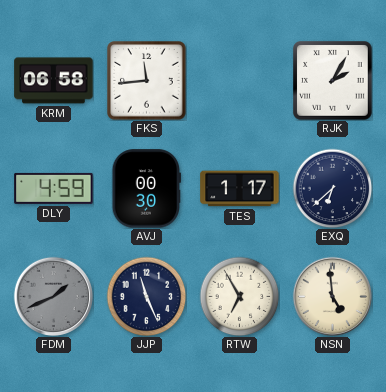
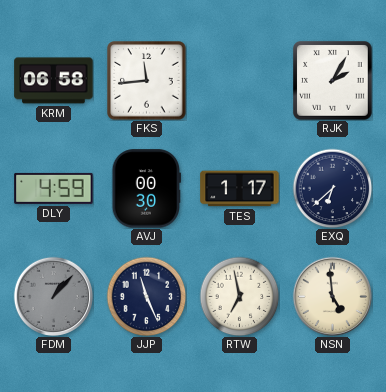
FDM: 1:41 -> 1:07
RTW: 6:55 -> 6:58
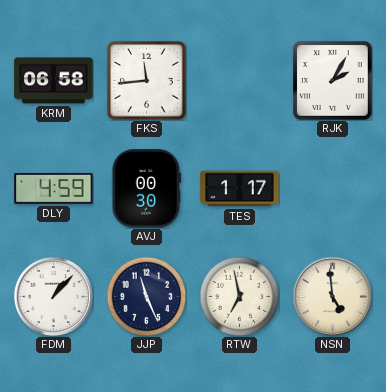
EXQ: 6:38 -> none
FDM dial: grey -> white
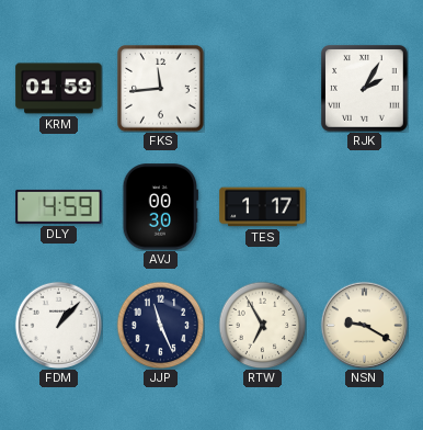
KRM: 06:58 -> 01:59
RTW: 6:58 -> 6:55
NSN: 4:59 -> 9:20
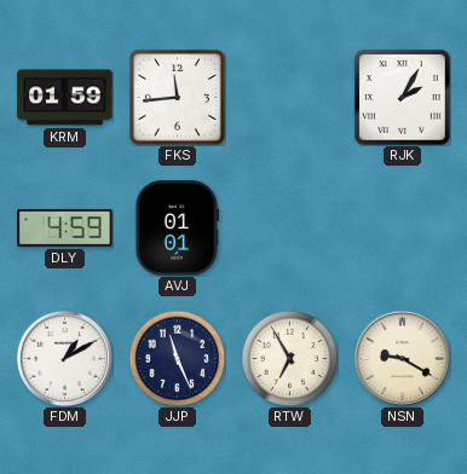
AVJ: 00:30 -> 01:01
TES: 1:17 -> none
FDM: 1:07 -> 1:10
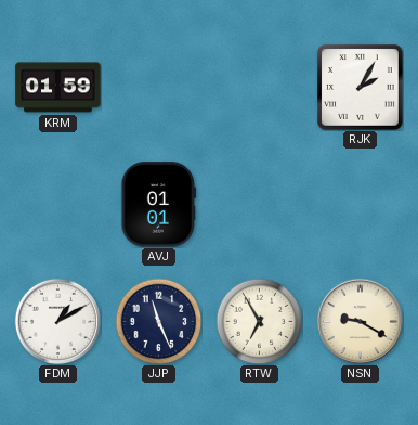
FKS: 11:44 -> none
DLY: 4:59 -> none
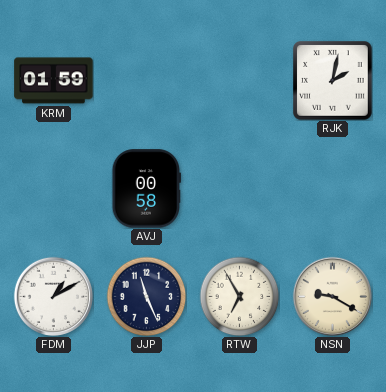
RJK: 2:05 -> 2:02
AVJ: 01:01 -> 00:58
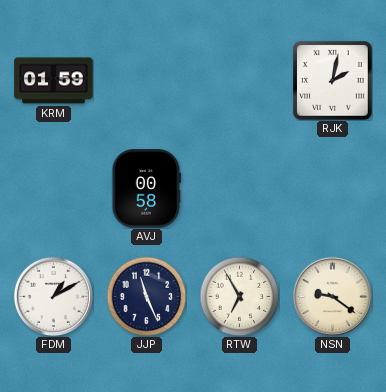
NSN: 9:20 -> 9:21
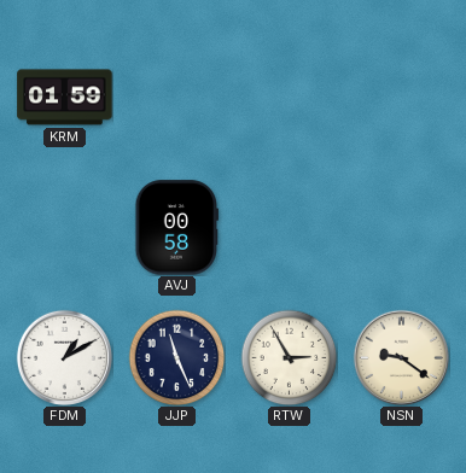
RJK: 2:02 -> none
RTW: 6:55 -> 2:55
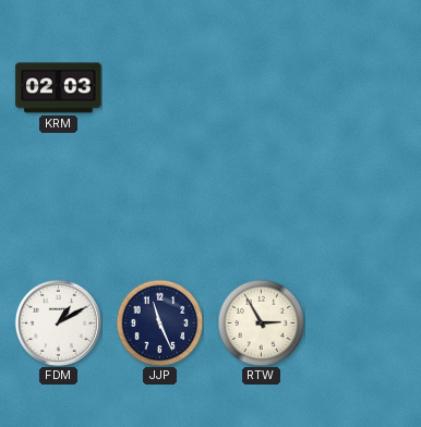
KRM: 01:59 -> 02:03
AVJ: 00:58 -> none
NSN: 9:21 -> none
